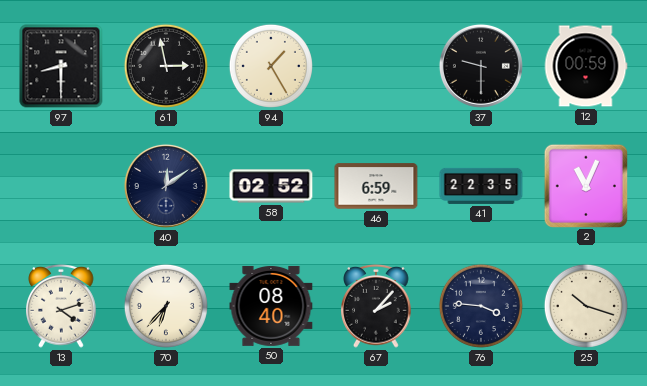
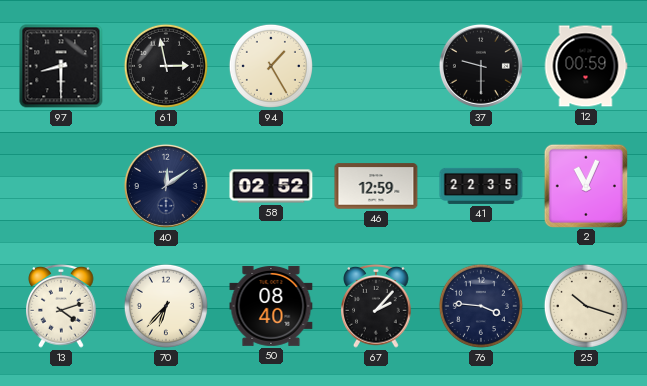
46: 6:59 -> 12:59
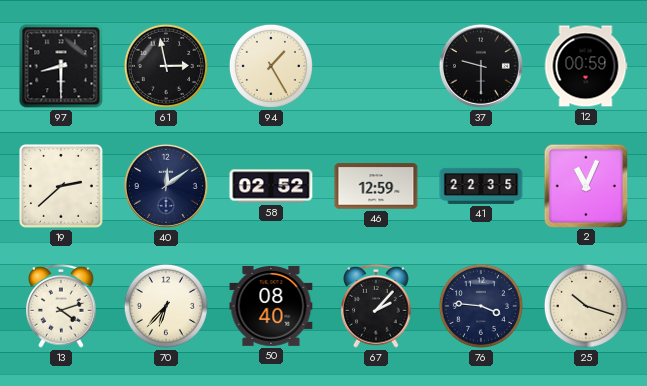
19: none -> 2:38
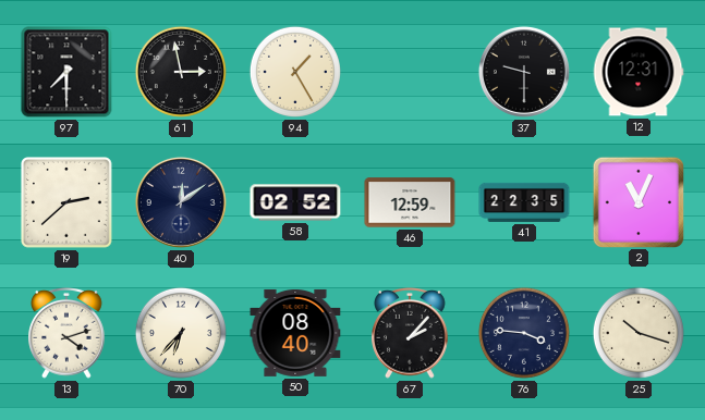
97: 8:30 -> 7:30
12: 00:59 -> 12:31
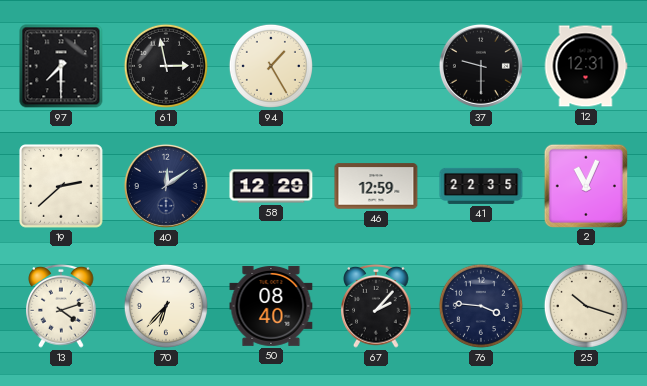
58: 02:52 -> 12:29
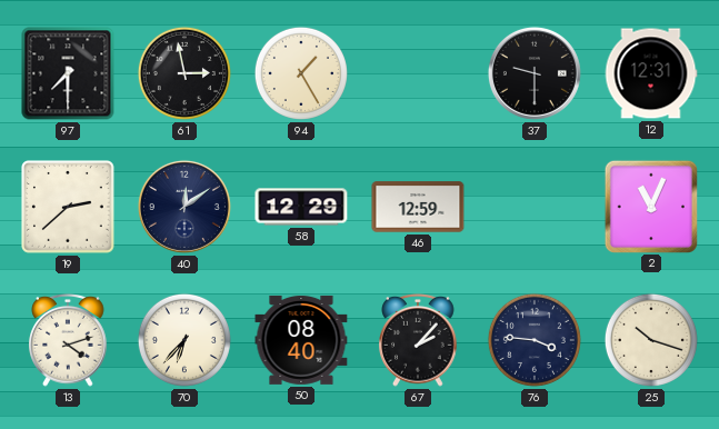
41: 22:35 -> none
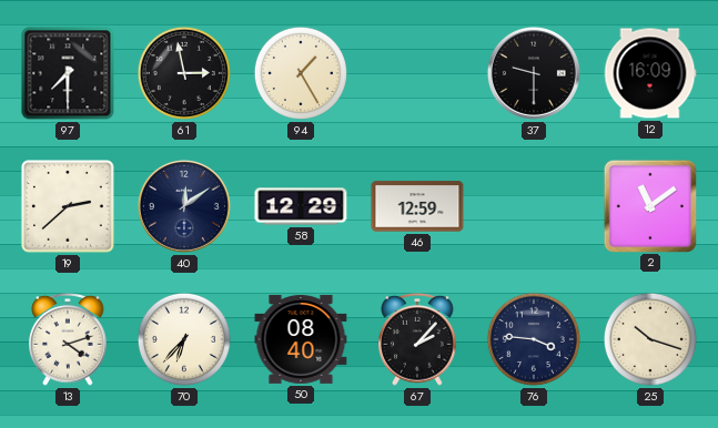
12: 12:31 -> 16:09
2: 11:04 -> 11:09
